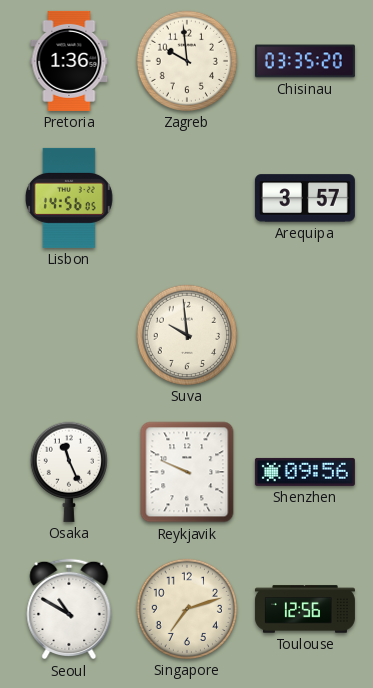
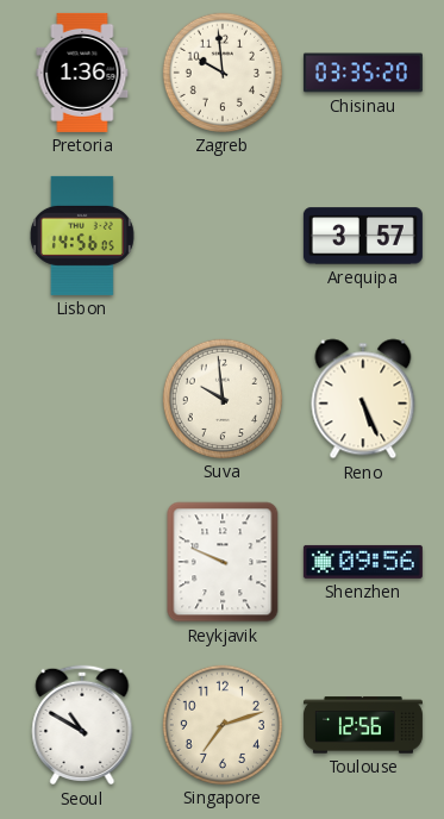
Reno: none -> 5:26
Osaka: 11:26 -> none
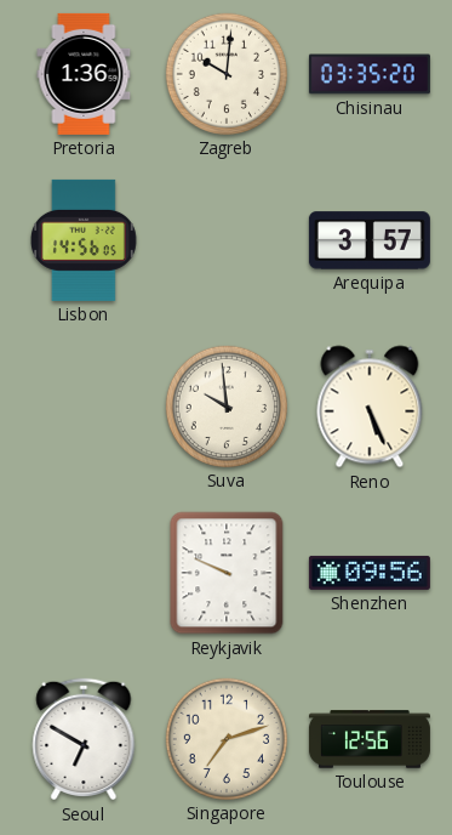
Zagreb: 9:59 -> 10:01
Seoul: 10:50 -> 6:50
